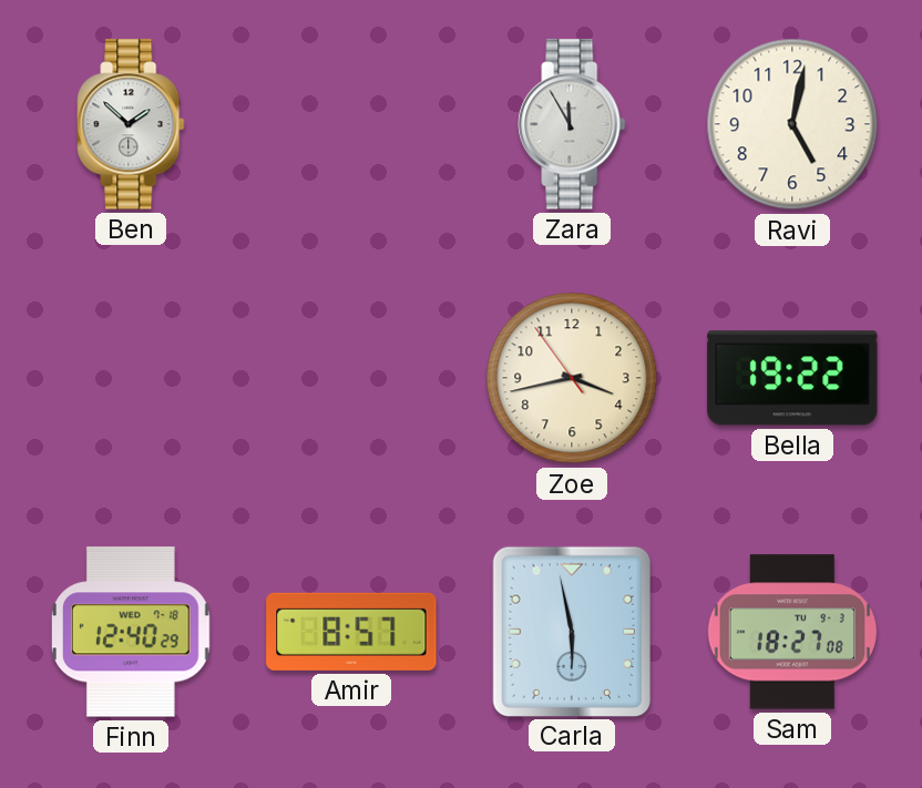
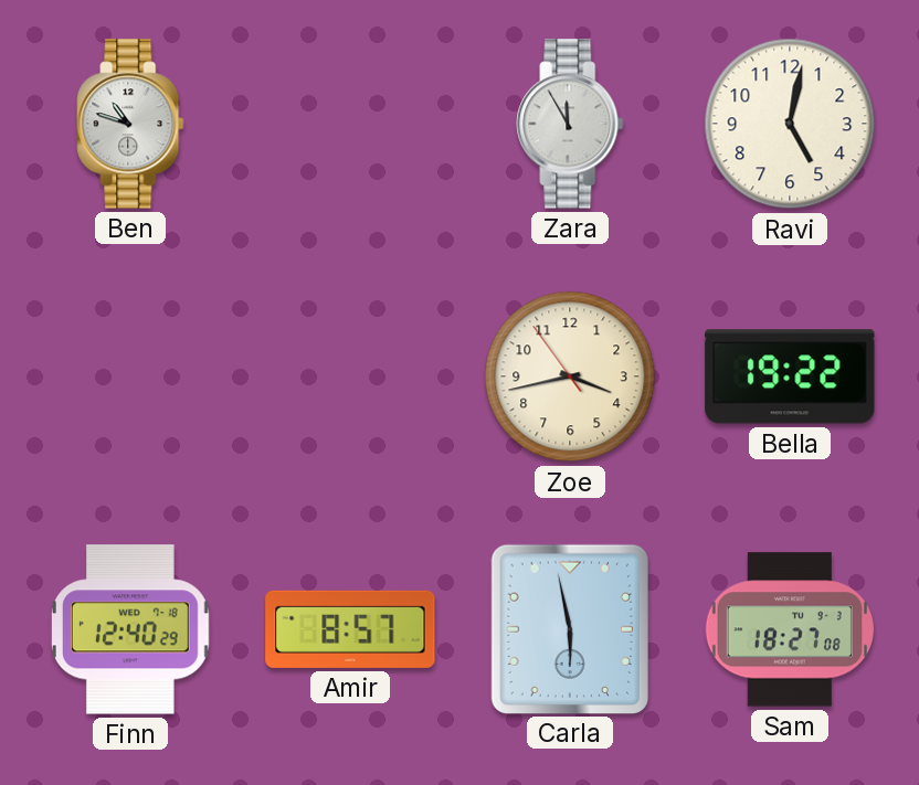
Ben: 1:52 -> 10:48
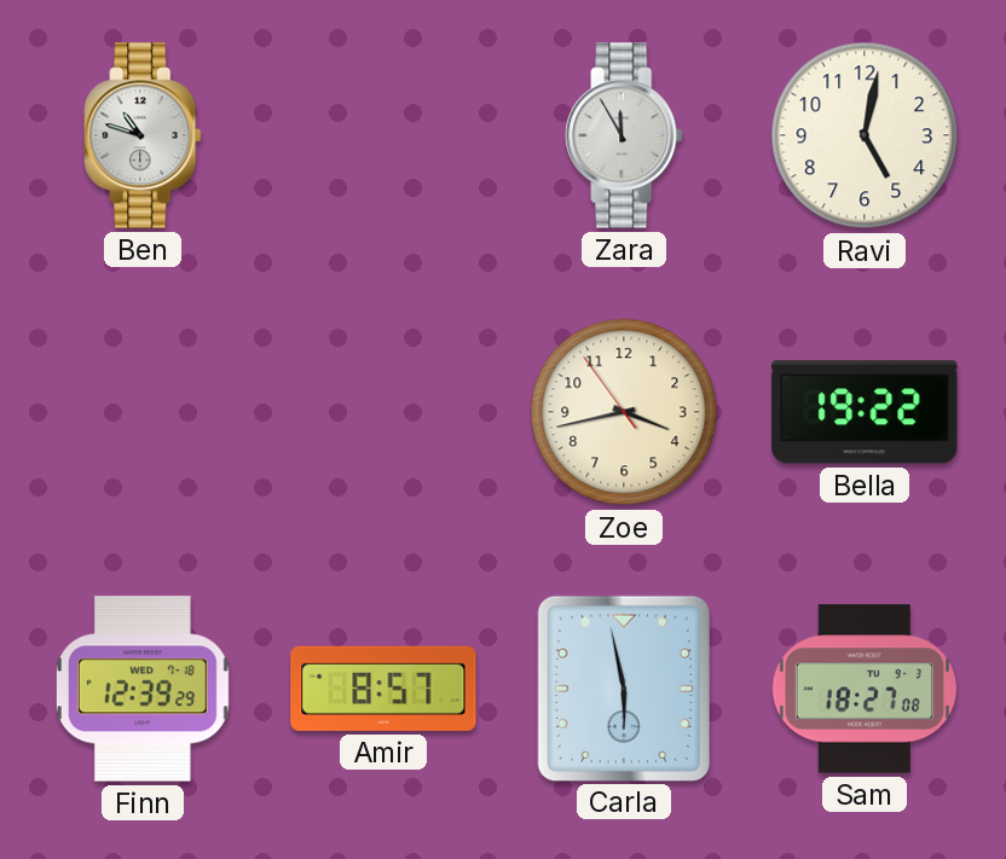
Finn: 12:40 -> 12:39
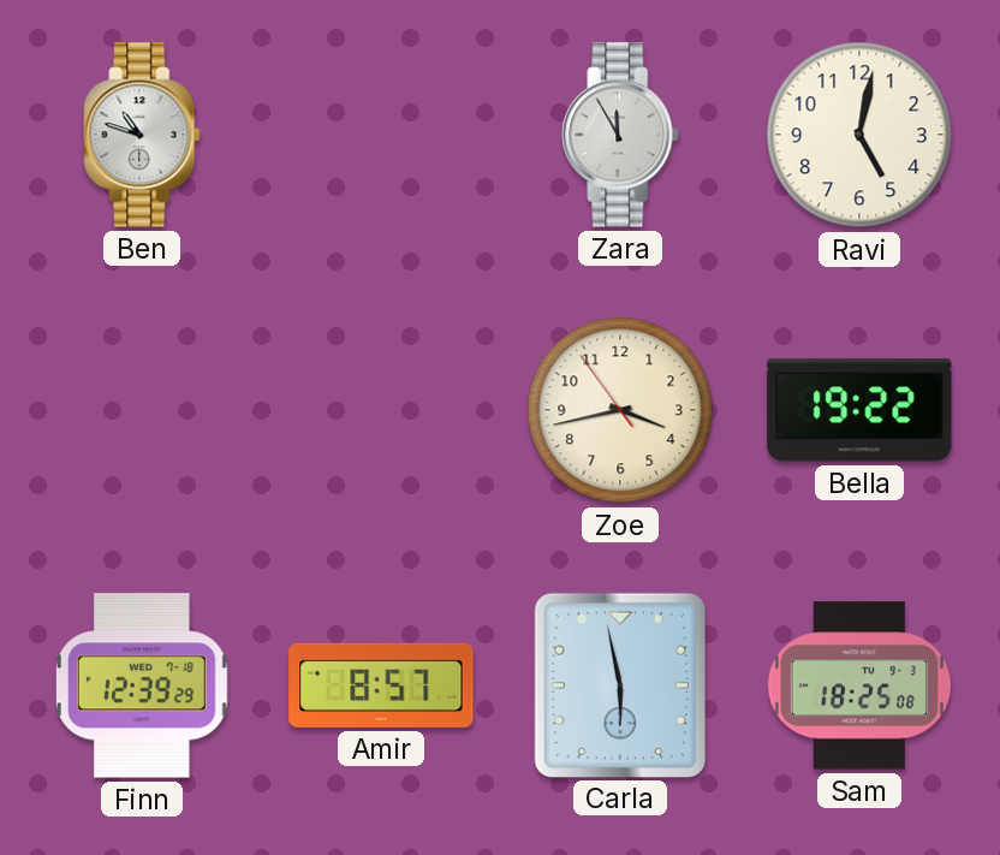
Sam: 18:27 -> 18:25
